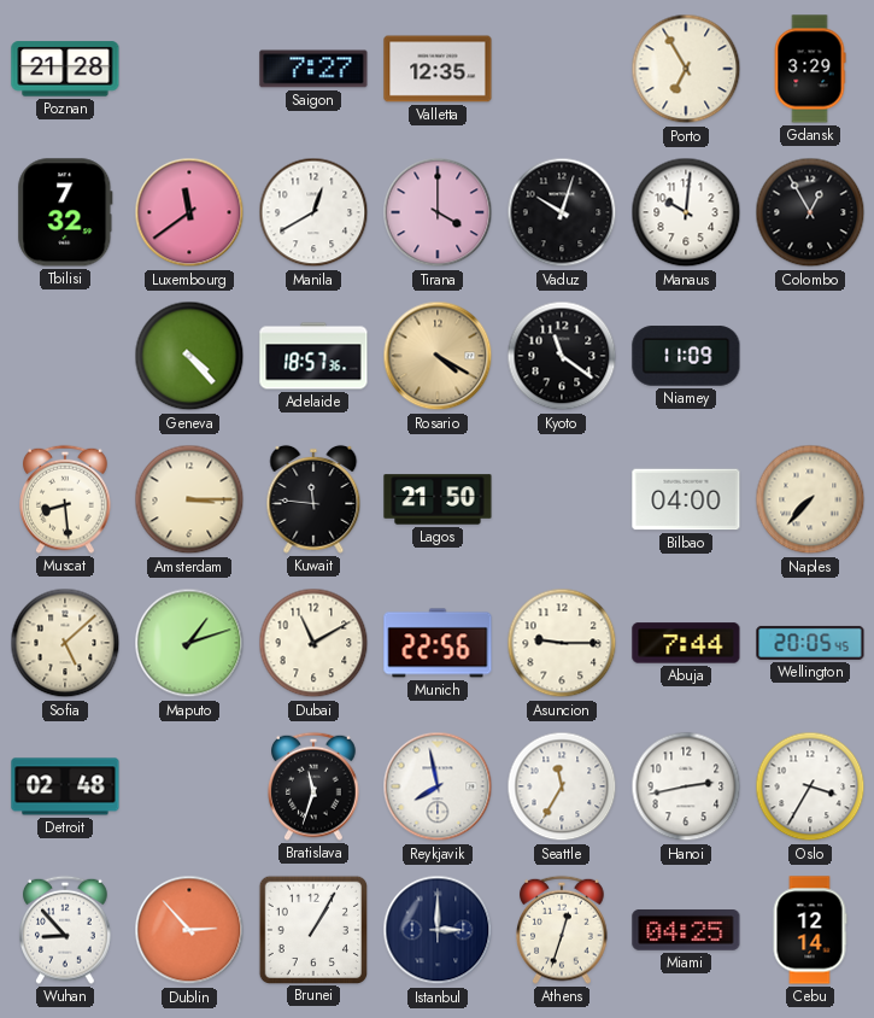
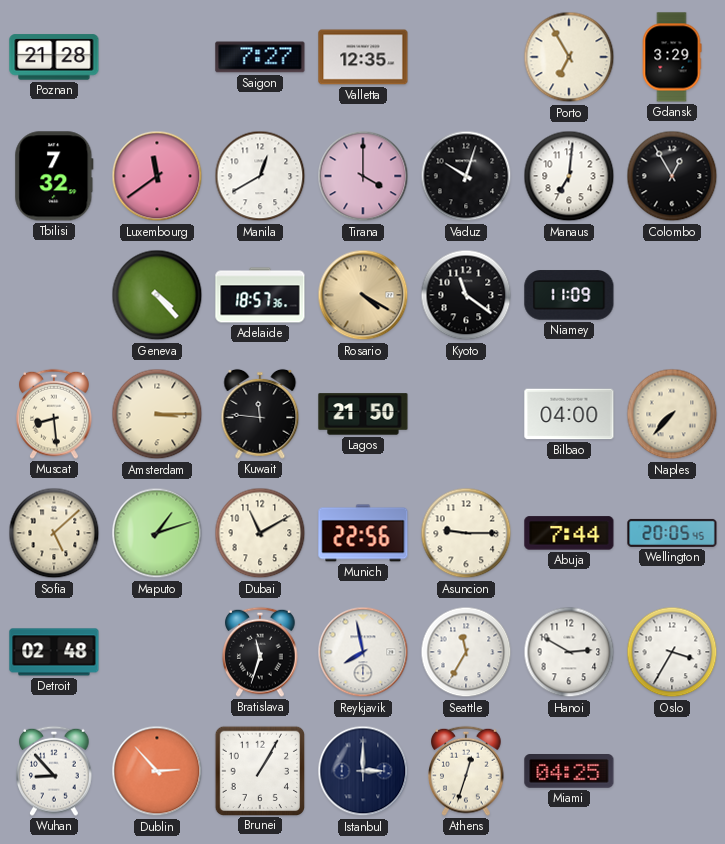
Manaus: 10:01 -> 7:01
Hanoi: 2:43 -> 2:50
Cebu: 12:14 -> none
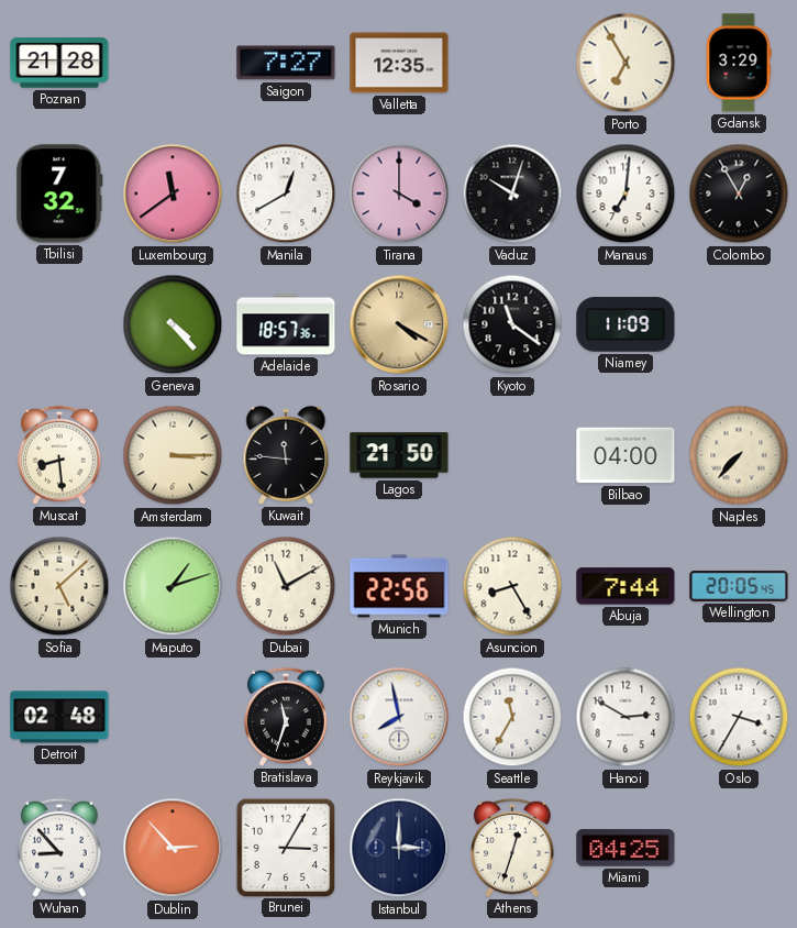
Asuncion: 9:15 -> 8:25
Brunei: 1:05 -> 3:05
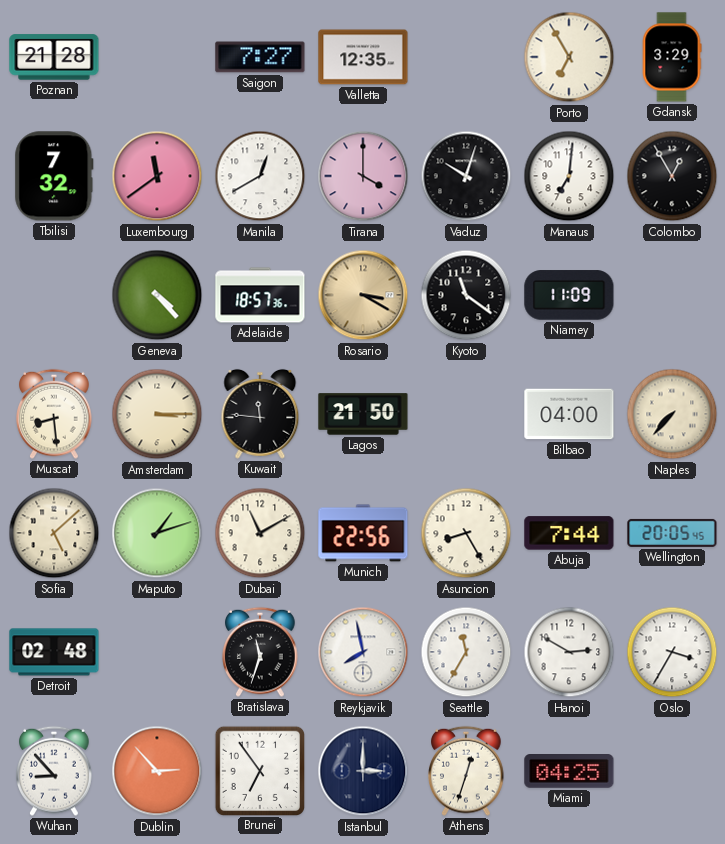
Rosario: 4:20 -> 3:20
Brunei: 3:05 -> 6:54
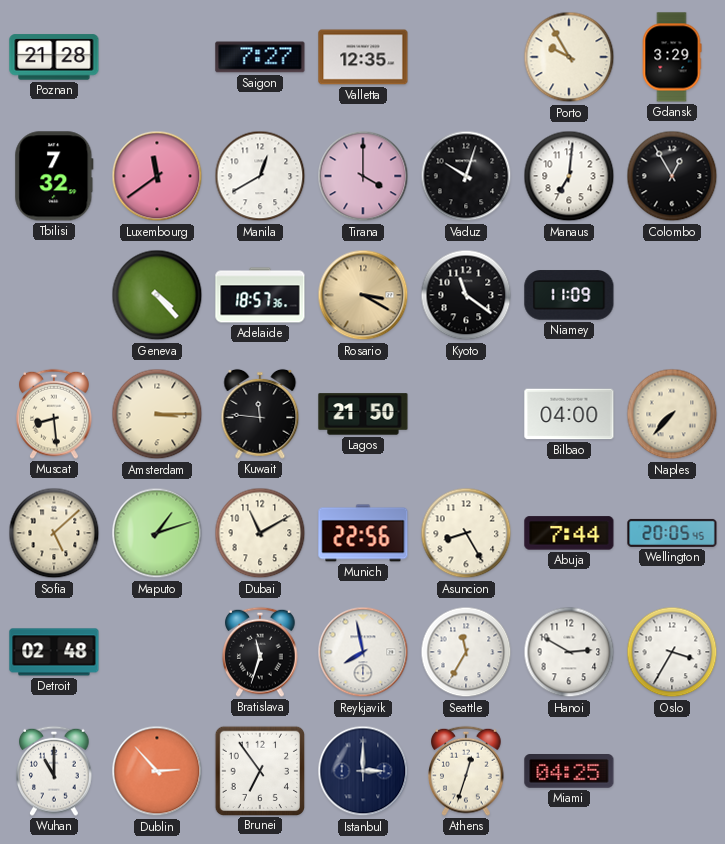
Porto: 6:55 -> 9:55
Wuhan: 8:53 -> 11:00
